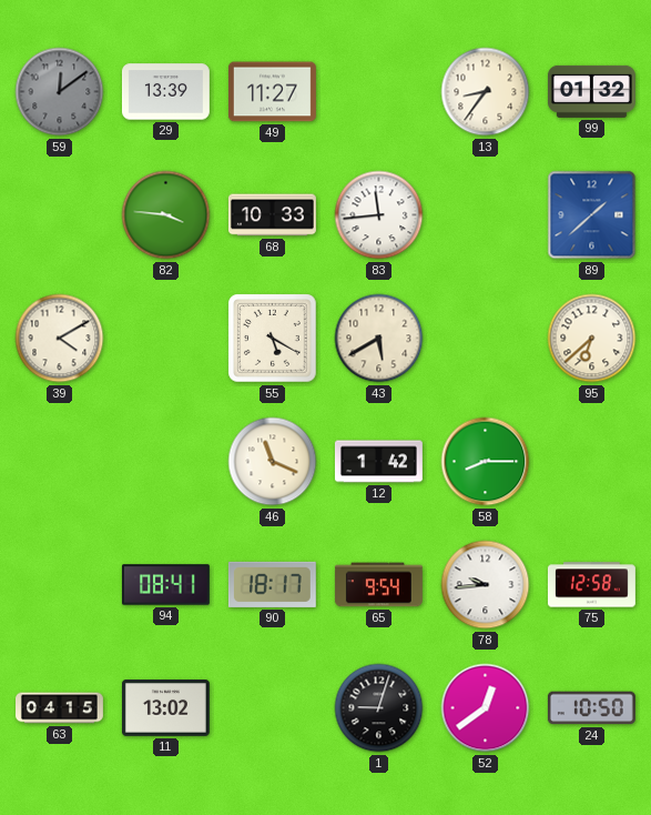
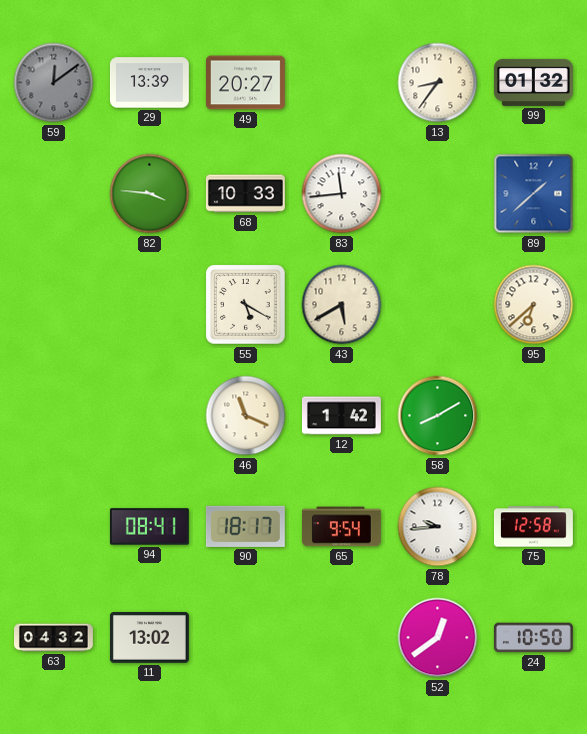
49: 11:27 -> 20:27
39: 4:10 -> none
58: 8:15 -> 8:10
63: 04:15 -> 04:32
1: 9:03 -> none
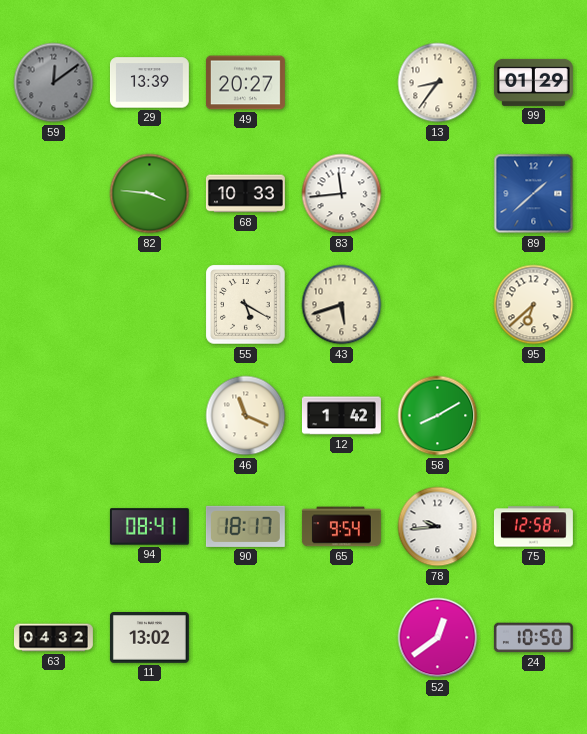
99: 01:32 -> 01:29
43: 5:40 -> 5:42
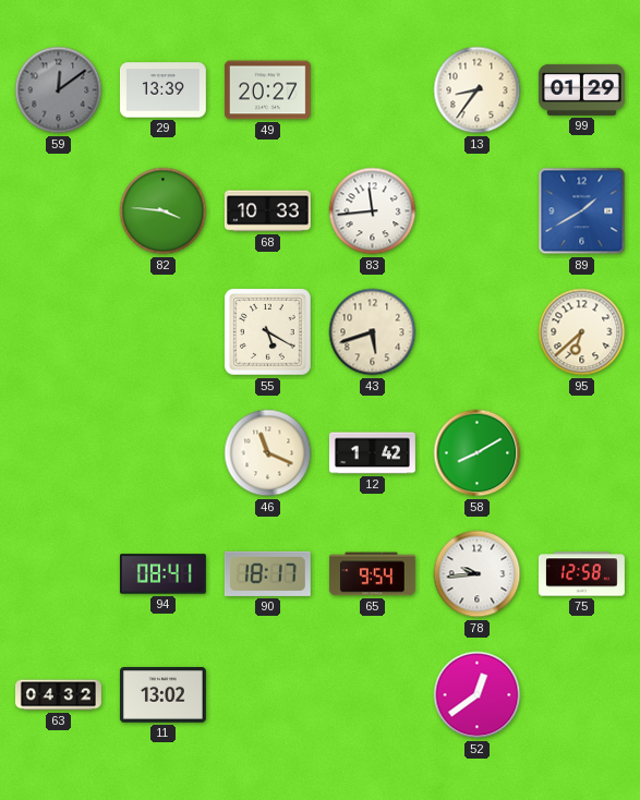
89: 1:38 -> 1:40
24: 10:50 -> none
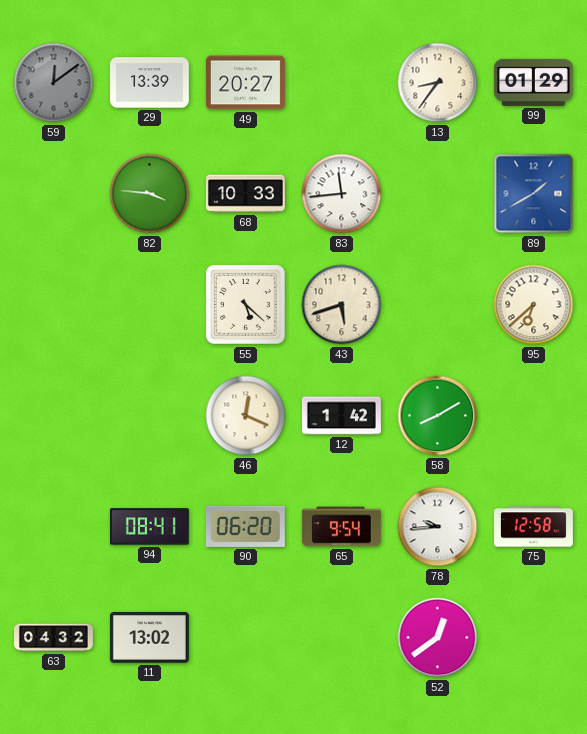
55: 5:20 -> 5:22
46: 11:19 -> 12:19
90: 18:17 -> 06:20
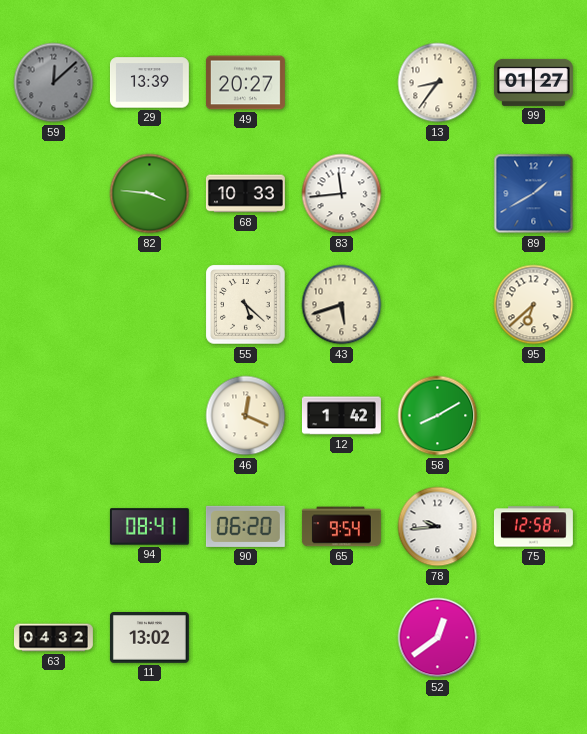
59: 12:09 -> 12:08
99: 01:29 -> 01:27
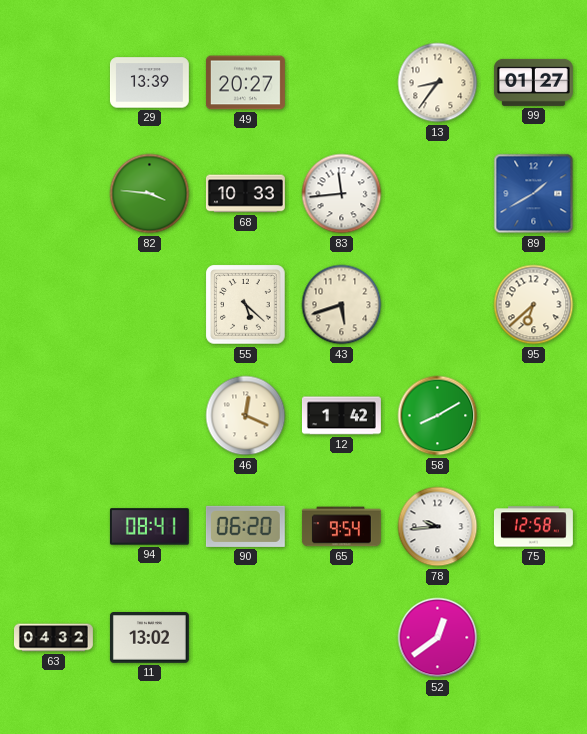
59: 12:08 -> none
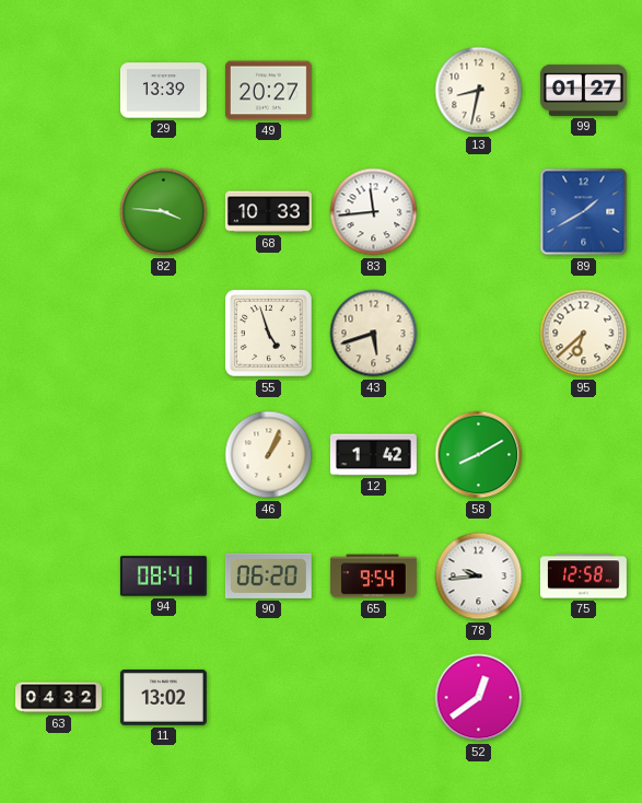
13: 8:36 -> 8:32
55: 5:22 -> 4:57
46: 12:19 -> 1:04
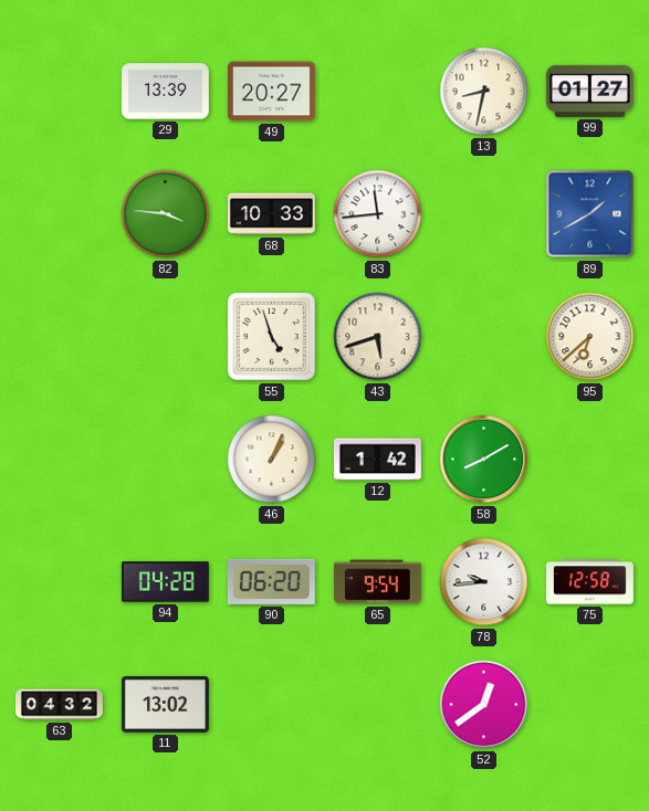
94: 08:41 -> 04:28
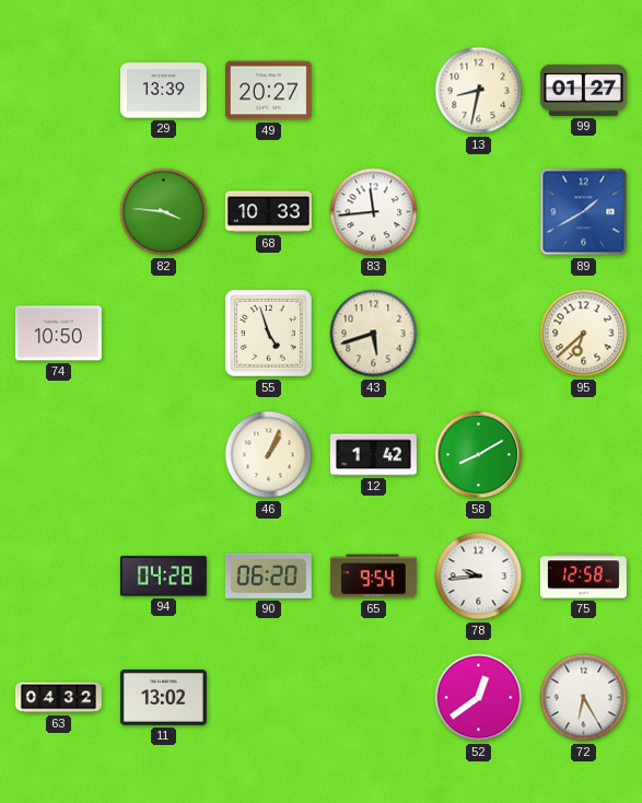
74: none -> 10:50
72: none -> 6:25
